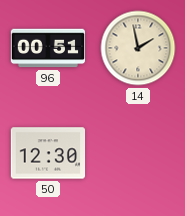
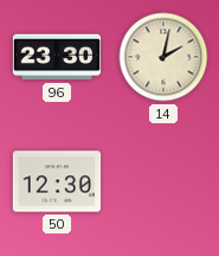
96: 00:51 -> 23:30
14: 1:58 -> 2:02
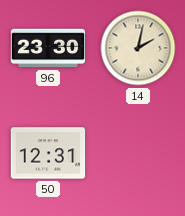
50: 12:30 -> 12:31
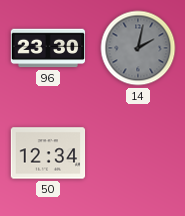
14 dial: cream -> grey
50: 12:31 -> 12:34
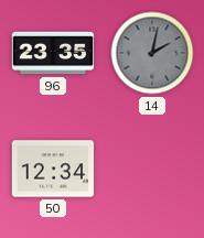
96: 23:30 -> 23:35
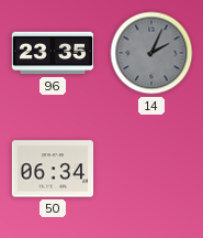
14: 2:02 -> 2:04
50: 12:34 -> 06:34
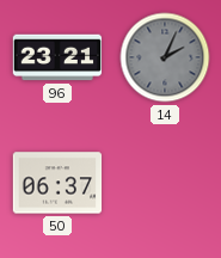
96: 23:35 -> 23:21
50: 06:34 -> 06:37
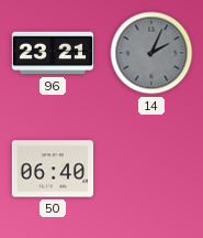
50: 06:37 -> 06:40
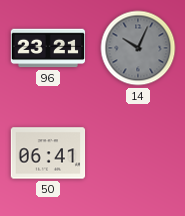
14: 2:04 -> 10:04
50: 06:40 -> 06:41
